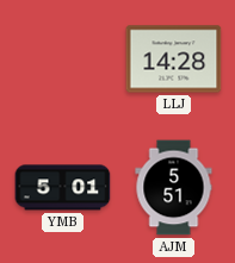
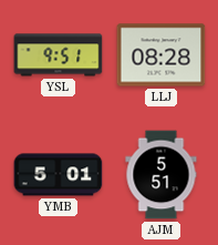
YSL: none -> 9:51
LLJ: 14:28 -> 08:28
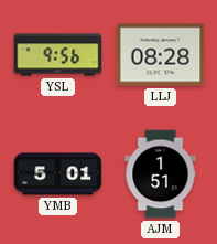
YSL: 9:51 -> 9:56
AJM: 5:51 -> 1:51
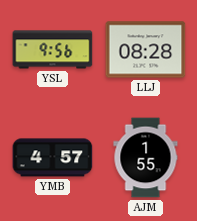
YMB: 5:01 -> 4:57
AJM: 1:51 -> 1:55
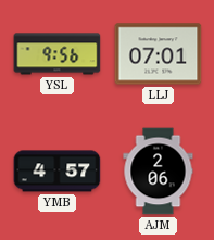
LLJ: 08:28 -> 07:01
AJM: 1:55 -> 2:06
